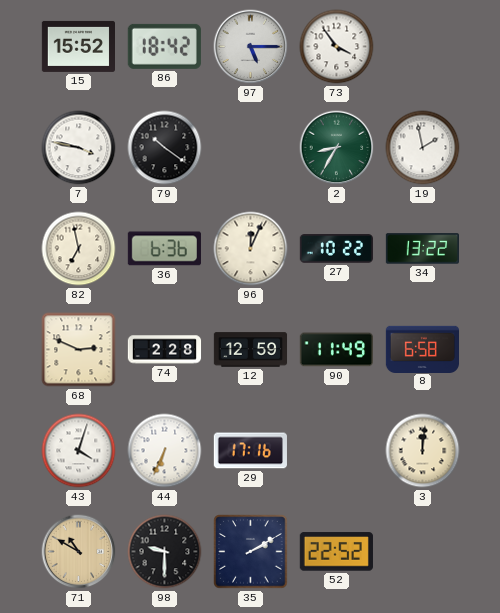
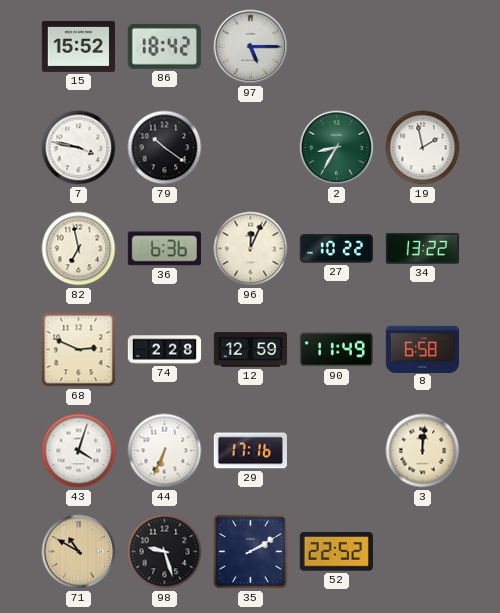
73: 3:54 -> none
98: 9:30 -> 9:27
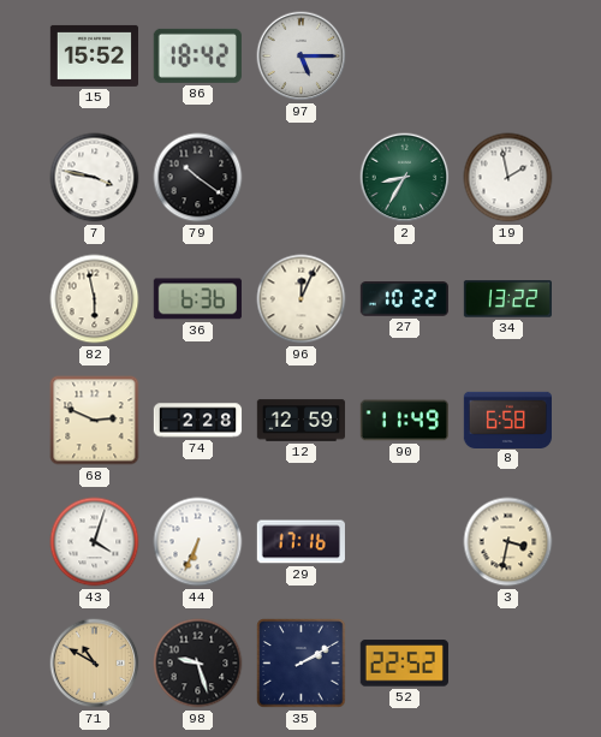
82: 6:58 -> 5:58
3: 12:01 -> 3:32
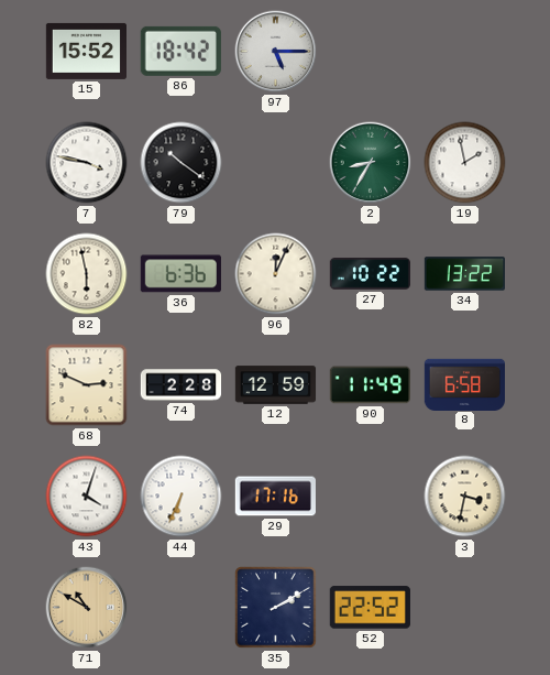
98: 9:27 -> none
